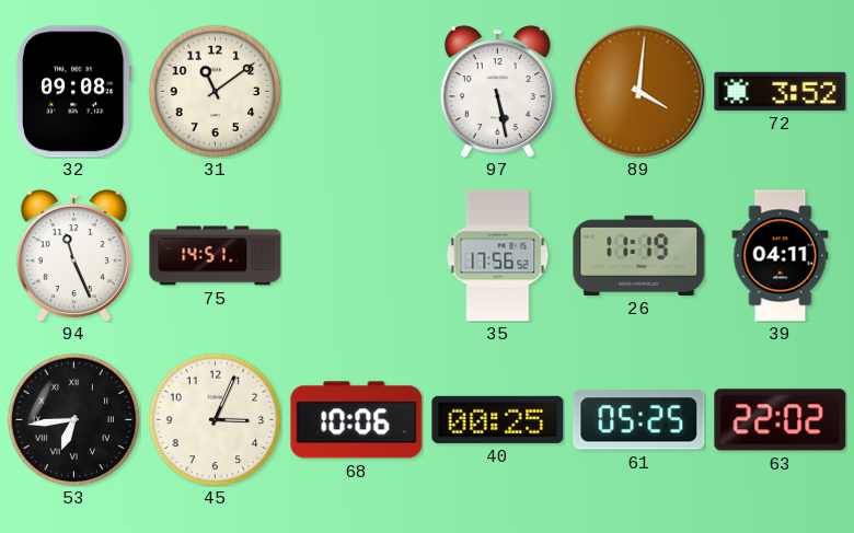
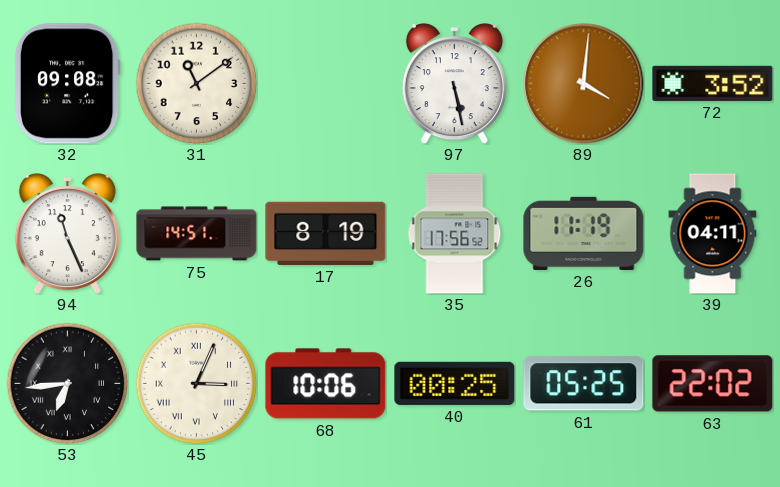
17: none -> 8:19
45 numerals: Arabic -> Roman
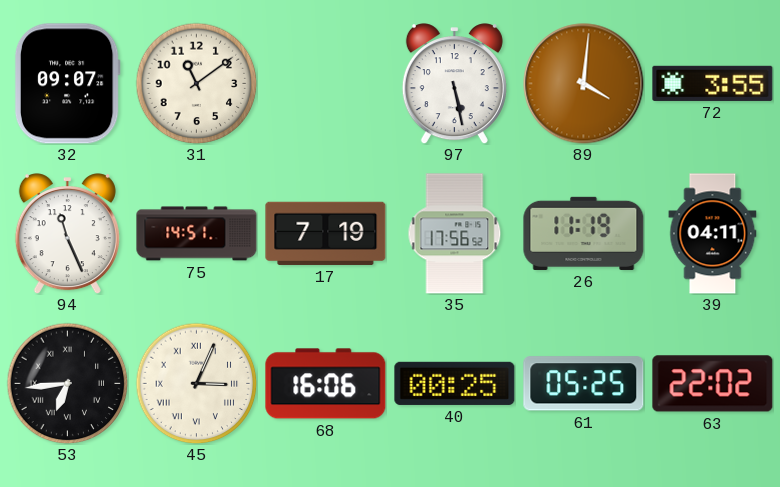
32: 09:08 -> 09:07
72: 3:52 -> 3:55
17: 8:19 -> 7:19
68: 10:06 -> 16:06
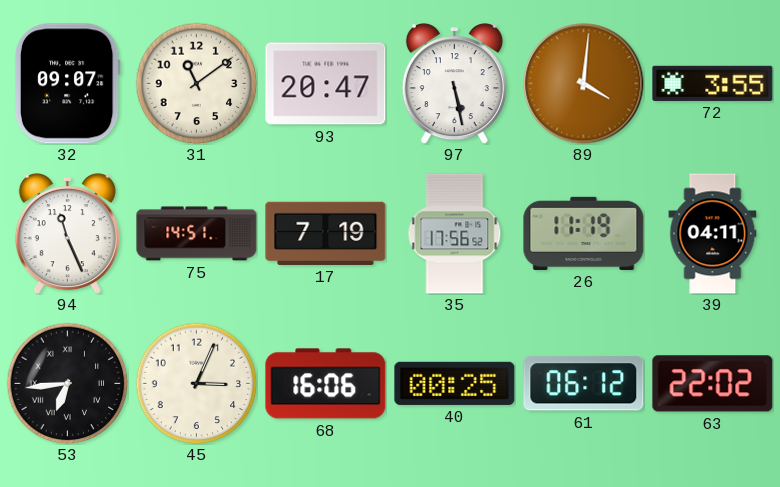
93: none -> 20:47
45 numerals: Roman -> Arabic
61: 05:25 -> 06:12
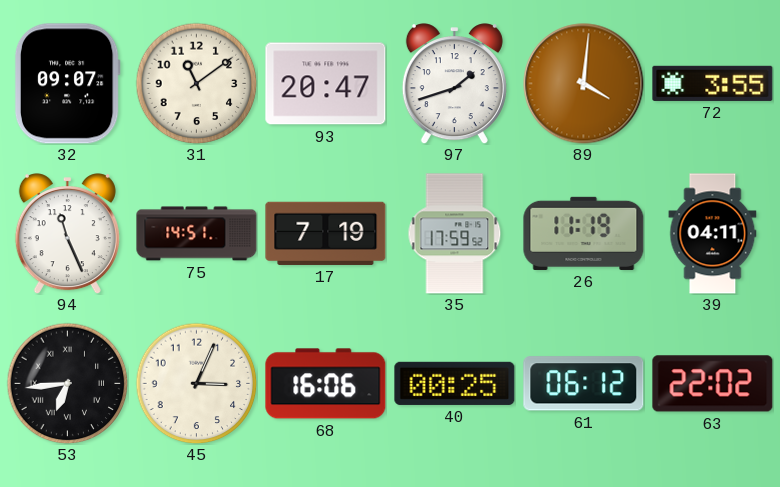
97: 5:28 -> 1:42
35: 17:56 -> 17:59
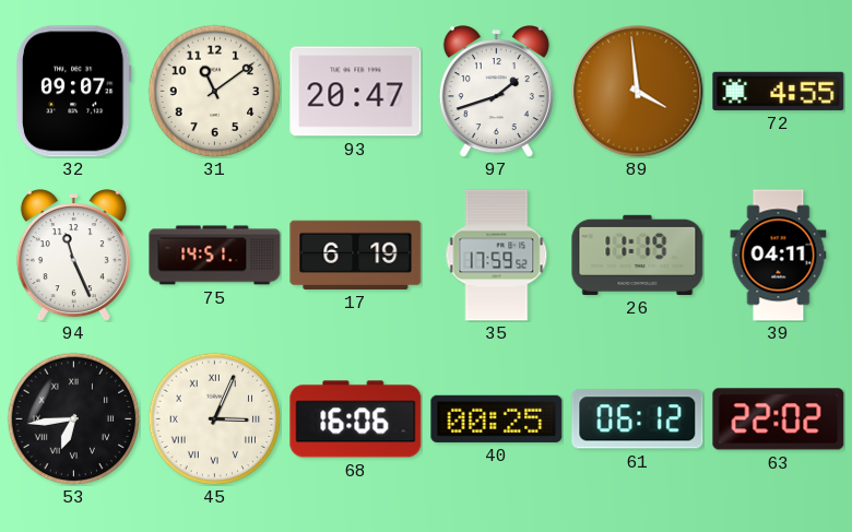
89: 4:01 -> 3:59
72: 3:55 -> 4:55
17: 7:19 -> 6:19
45 numerals: Arabic -> Roman
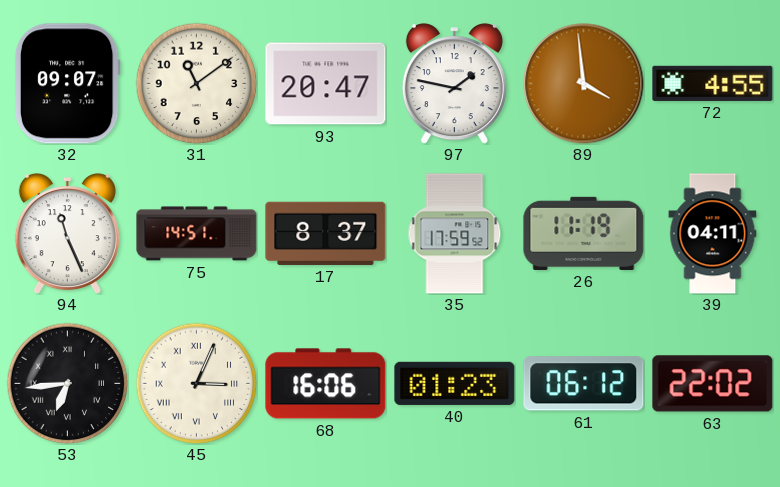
97: 1:42 -> 1:47
17: 6:19 -> 8:37
40: 00:25 -> 01:23
